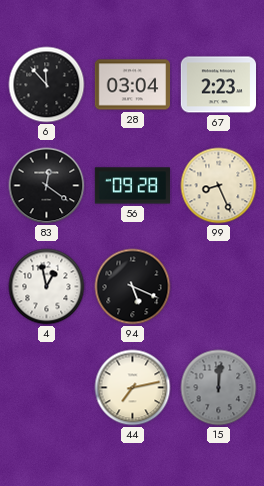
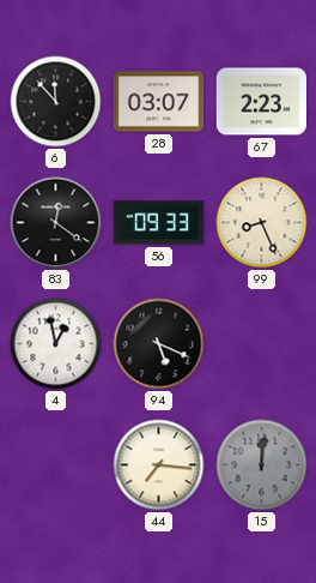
28: 03:04 -> 03:07
56: 09:28 -> 09:33
44: 7:13 -> 7:16
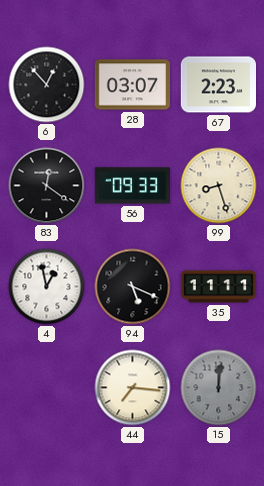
6: 11:53 -> 12:53
99: 8:26 -> 8:27
35: none -> 11:11
